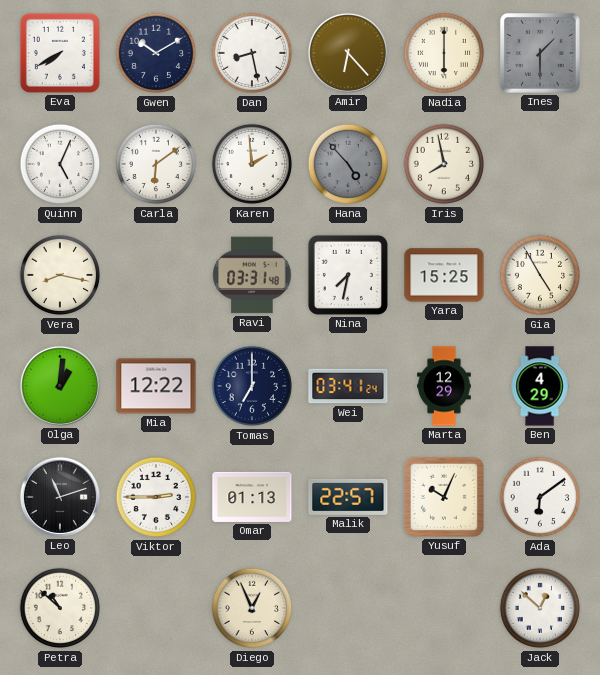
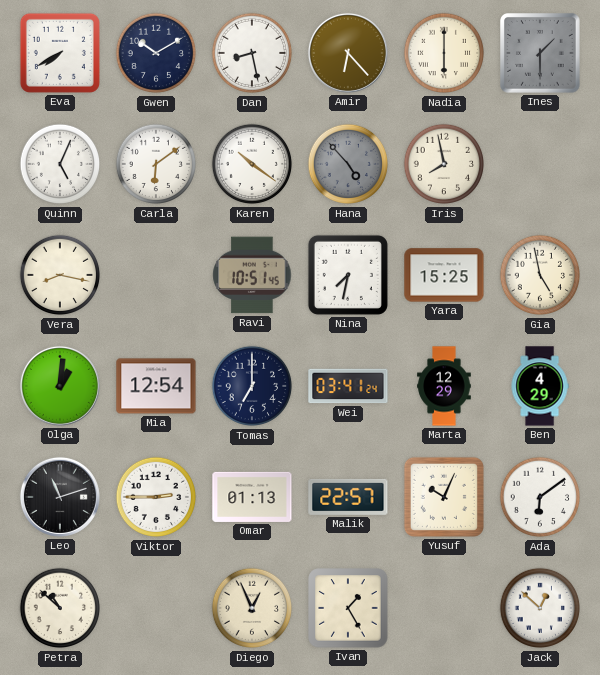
Karen: 1:59 -> 10:21
Ravi: 03:31 -> 10:51
Gia: 4:55 -> 4:58
Mia: 12:22 -> 12:54
Ivan: none -> 1:25
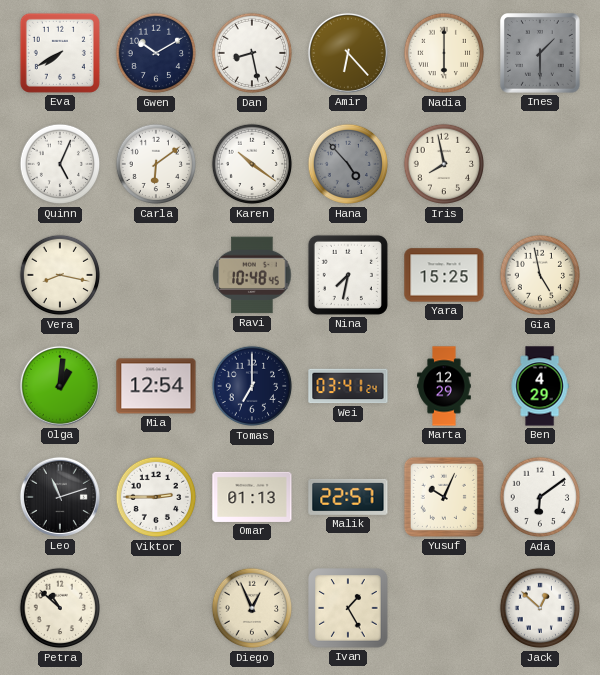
Ravi: 10:51 -> 10:48
